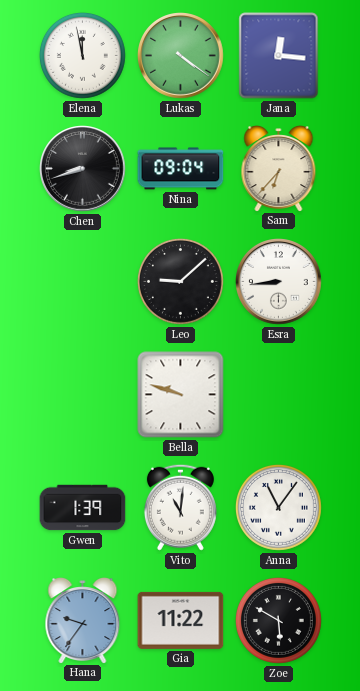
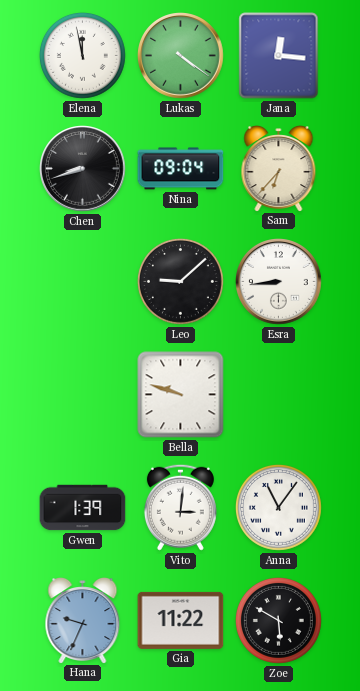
Vito: 11:01 -> 3:01
Hana: 9:36 -> 9:34
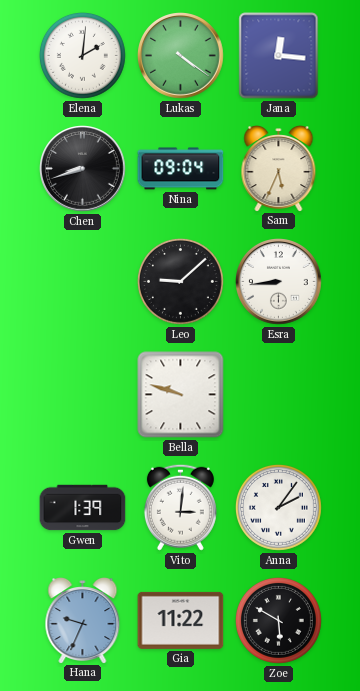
Elena: 11:58 -> 2:01
Sam: 6:37 -> 5:34
Anna: 11:06 -> 2:06
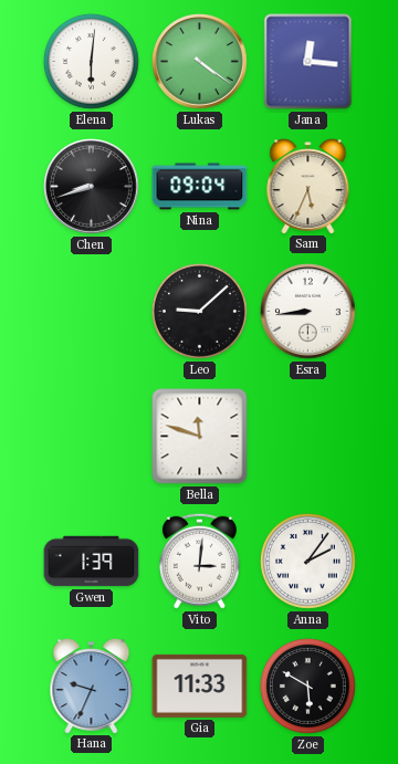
Elena: 2:01 -> 6:01
Bella: 9:48 -> 11:48
Gia: 11:22 -> 11:33
